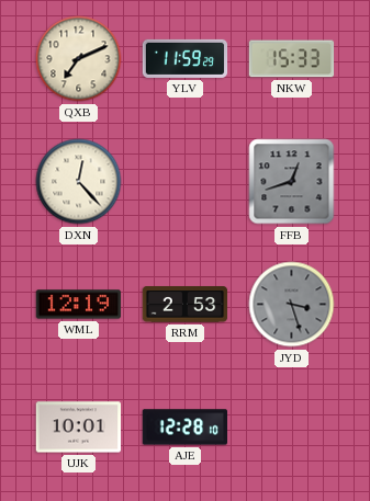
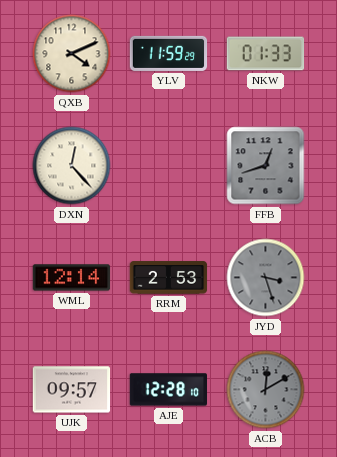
QXB: 7:11 -> 4:11
NKW: 15:33 -> 01:33
WML: 12:19 -> 12:14
UJK: 10:01 -> 09:57
ACB: none -> 12:10
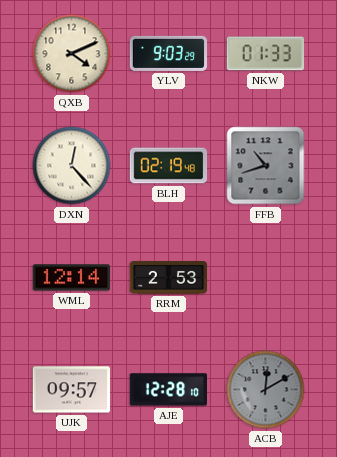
YLV: 11:59 -> 9:03
BLH: none -> 02:19
FFB: 12:42 -> 10:42
JYD: 3:27 -> none
